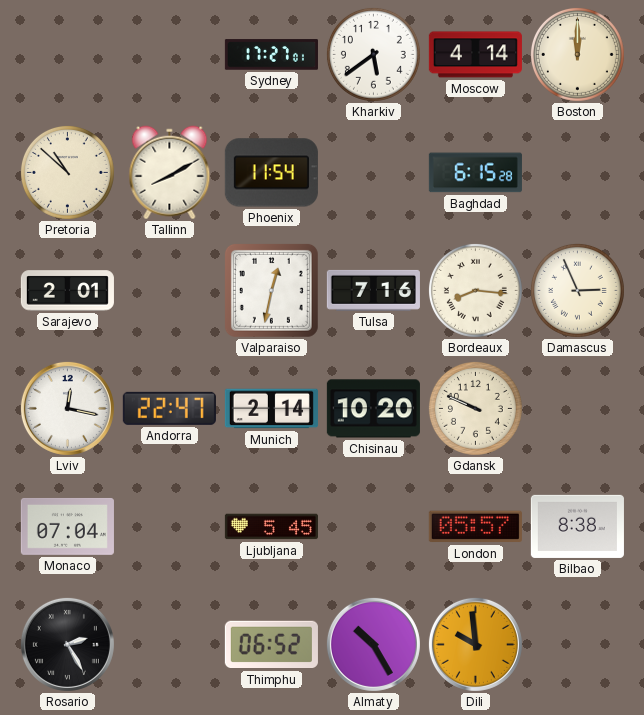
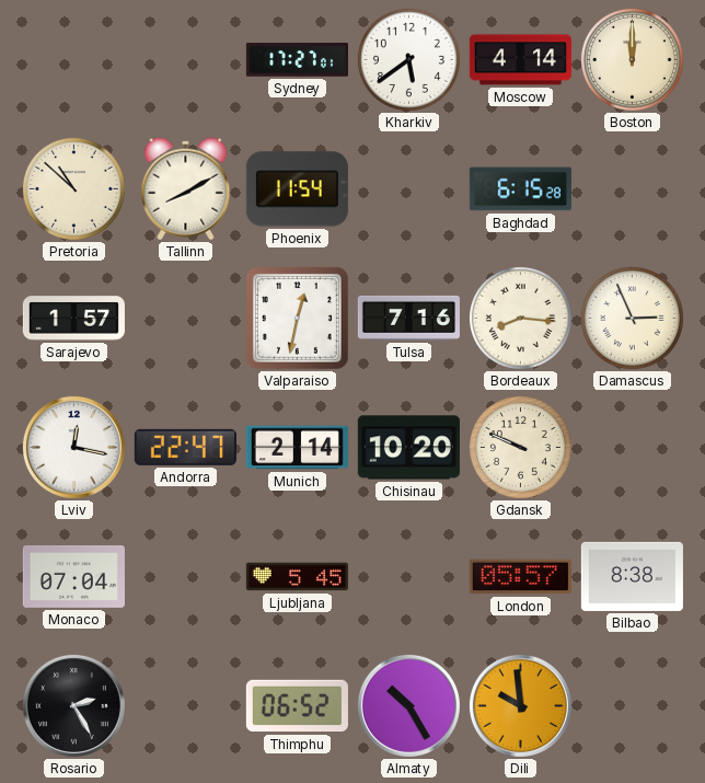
Sarajevo: 2:01 -> 1:57
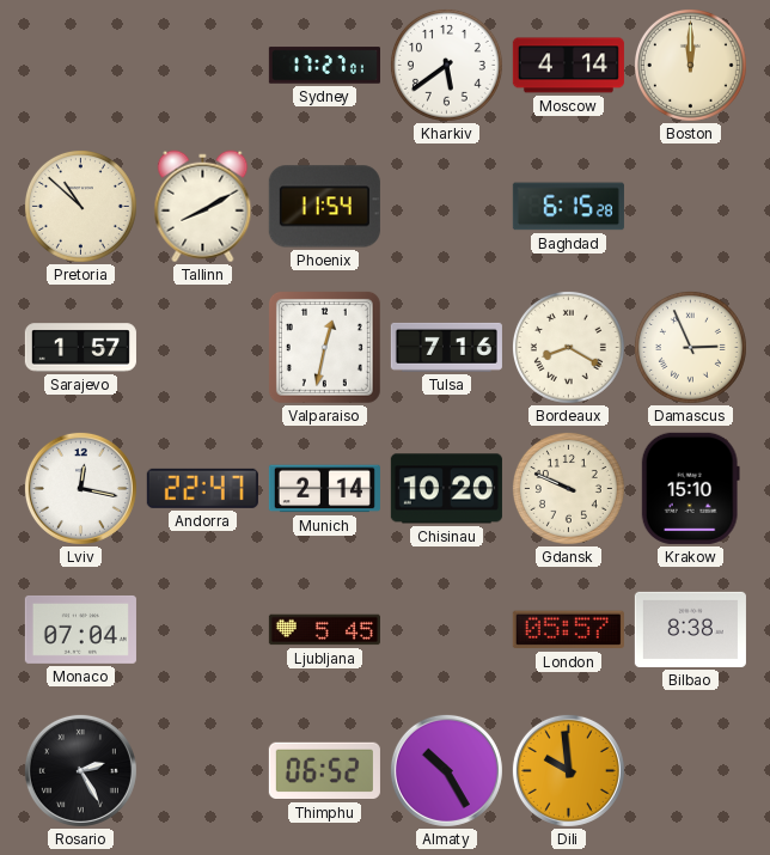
Bordeaux: 8:16 -> 8:20
Krakow: none -> 15:10
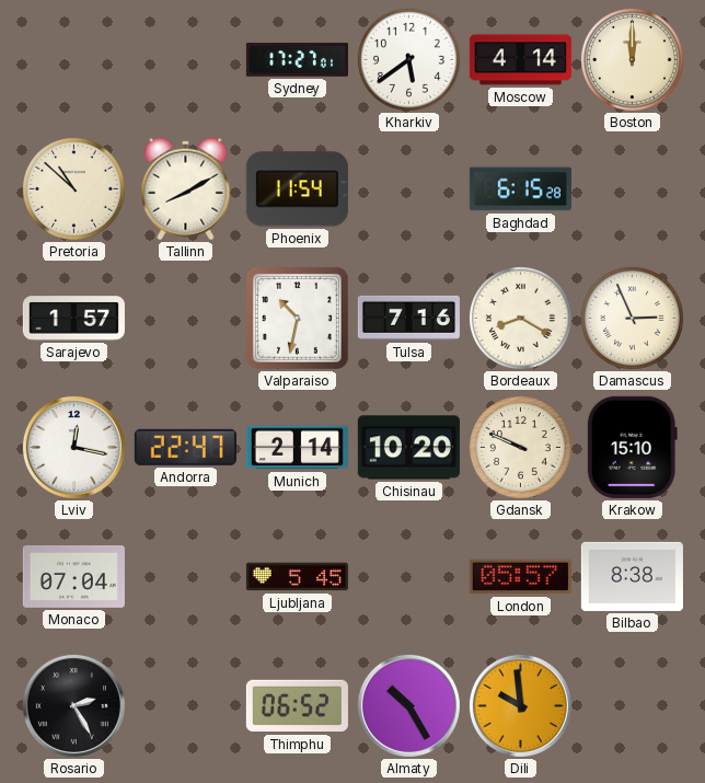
Valparaiso: 12:32 -> 10:32
